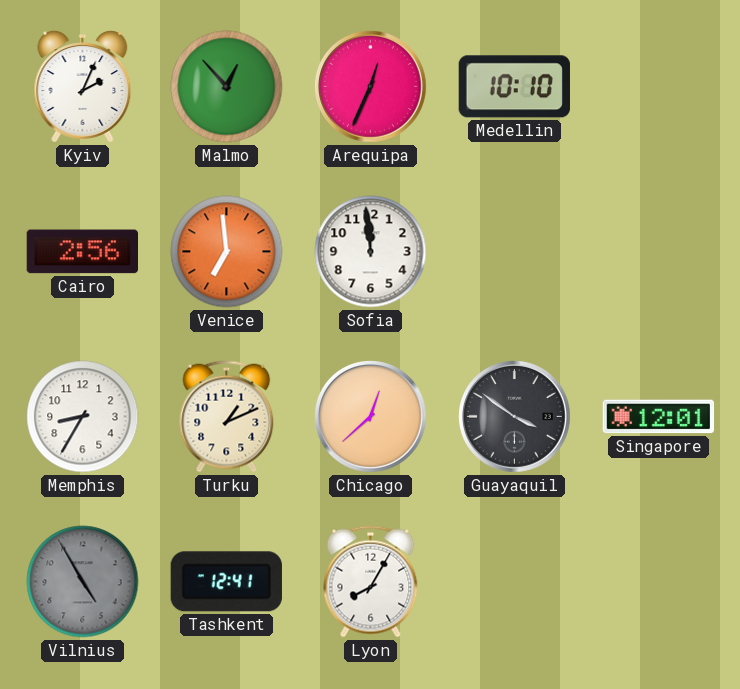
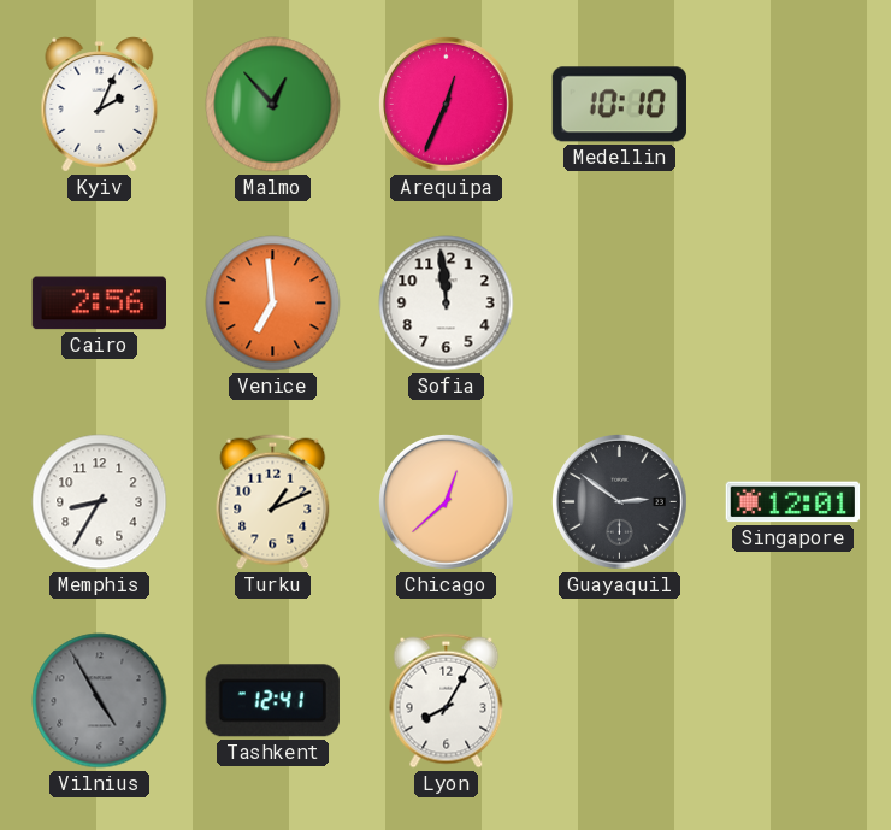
Guayaquil: 3:51 -> 2:51
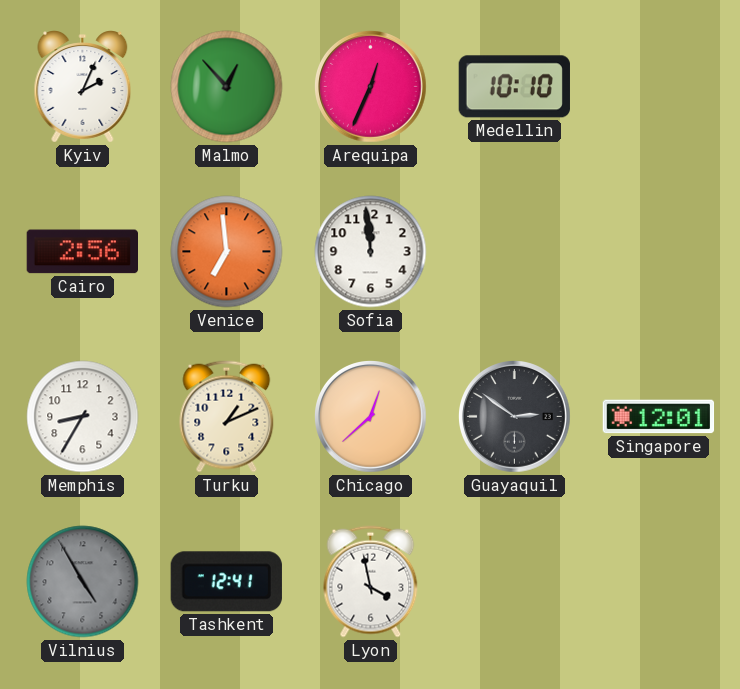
Lyon: 8:05 -> 3:58
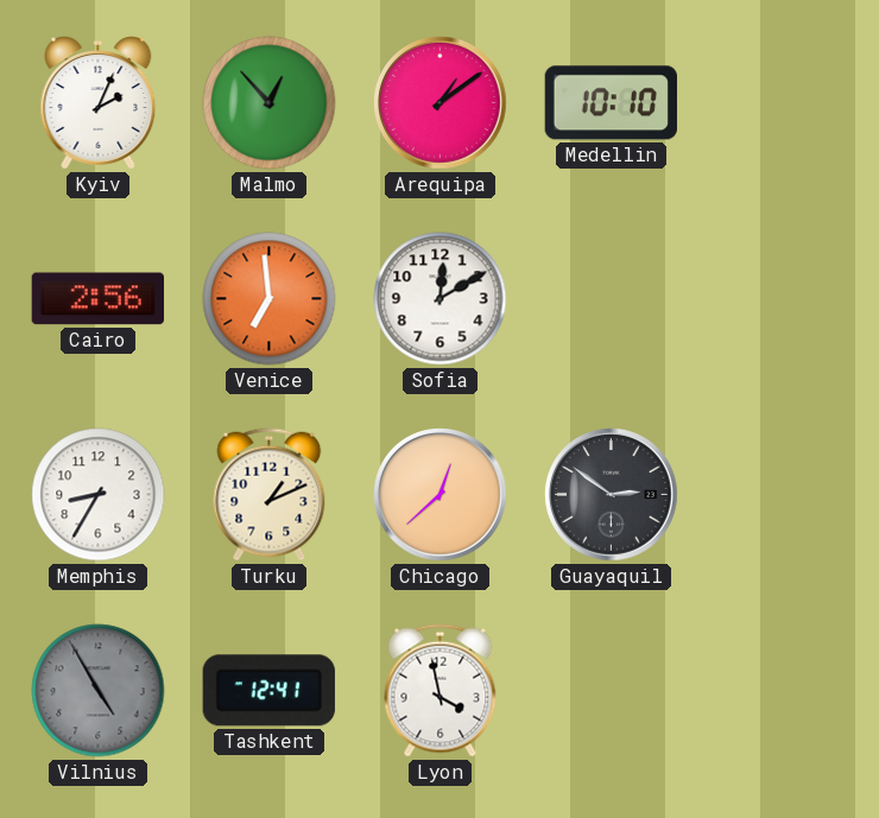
Arequipa: 12:34 -> 1:09
Sofia: 11:59 -> 12:10
Singapore: 12:01 -> none
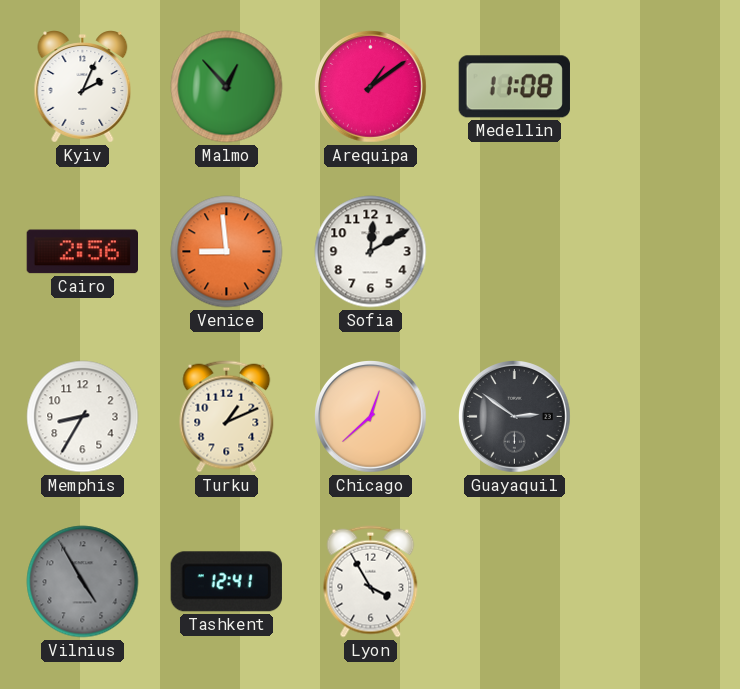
Medellin: 10:10 -> 11:08
Venice: 6:59 -> 8:59
Lyon: 3:58 -> 3:55
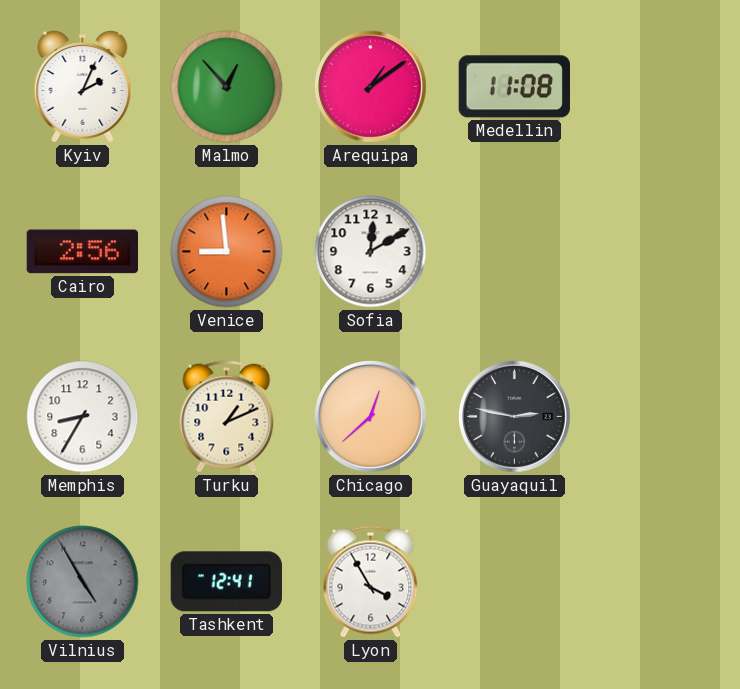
Guayaquil: 2:51 -> 2:47
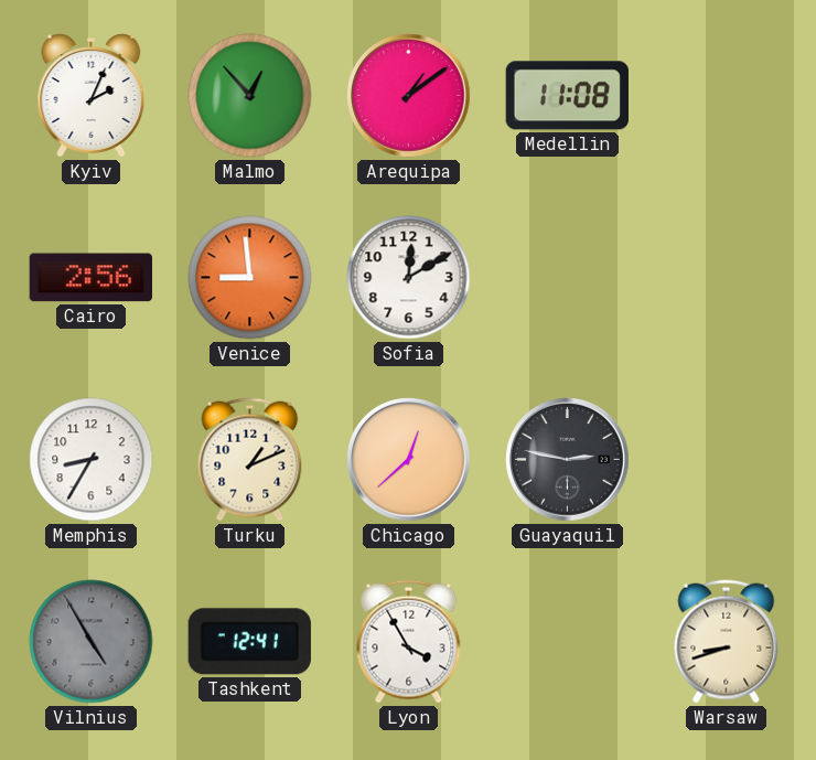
Warsaw: none -> 8:42
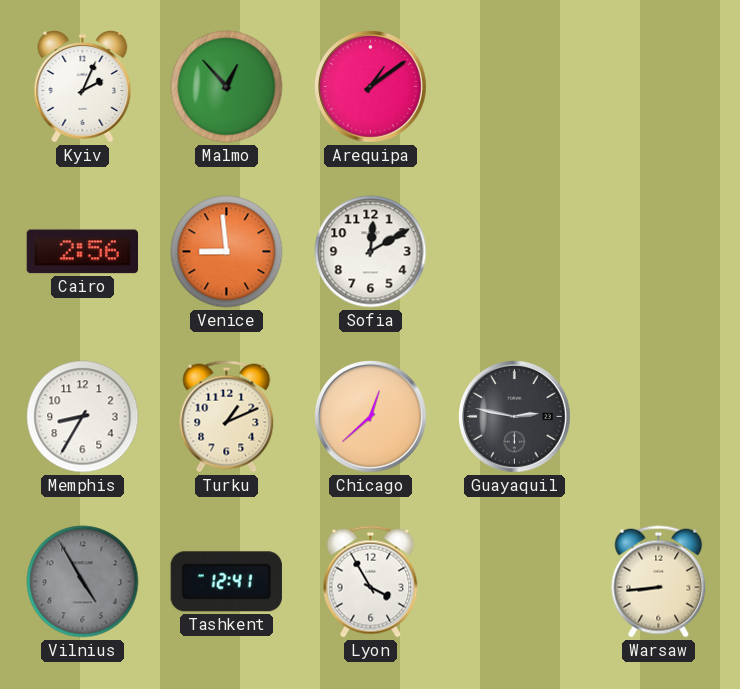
Medellin: 11:08 -> none
Warsaw: 8:42 -> 8:44
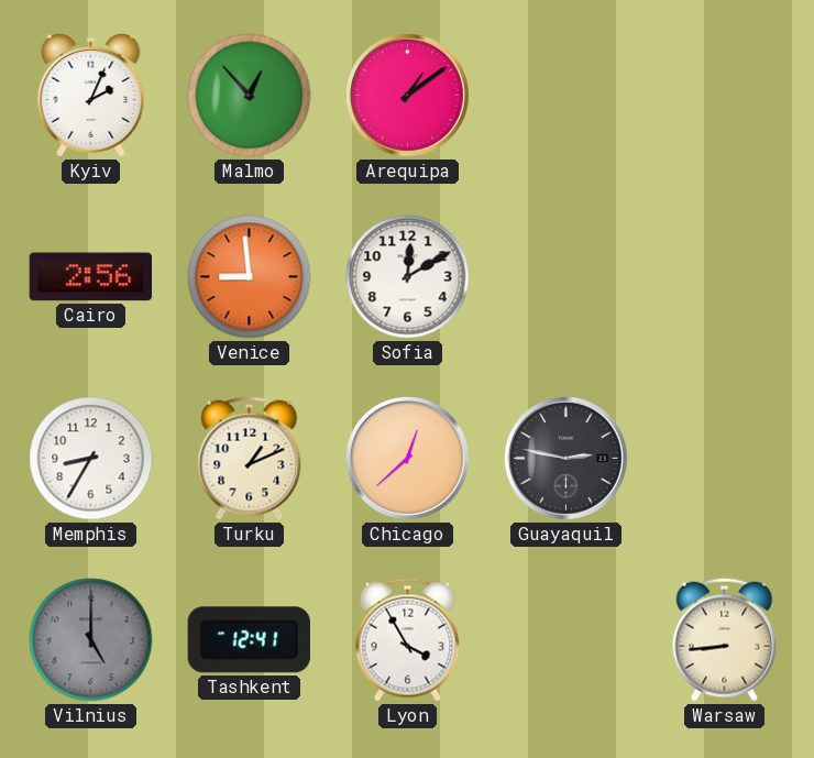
Vilnius: 4:55 -> 5:00
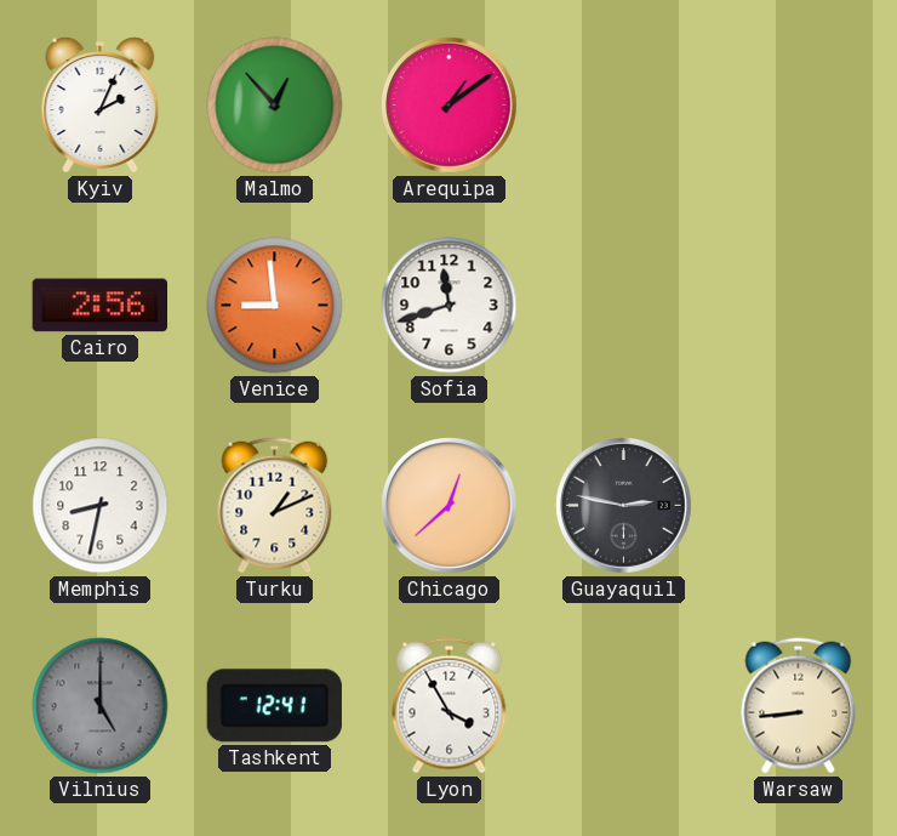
Sofia: 12:10 -> 11:42
Memphis: 8:35 -> 8:32
